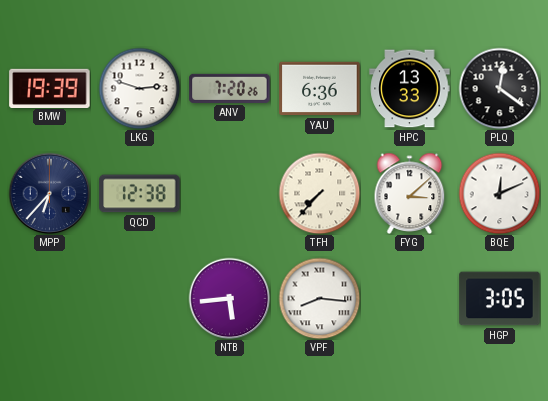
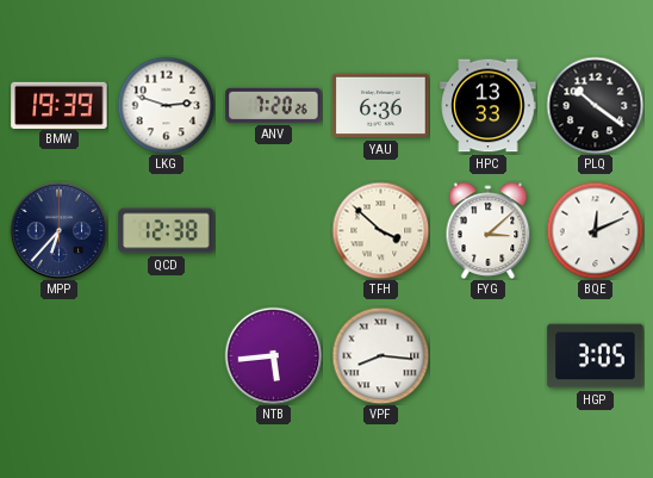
PLQ: 12:21 -> 10:21
TFH: 7:37 -> 3:52
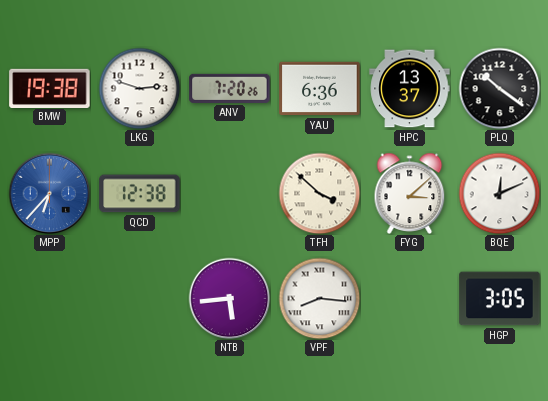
BMW: 19:39 -> 19:38
HPC: 13:33 -> 13:37
MPP dial: navy -> blue
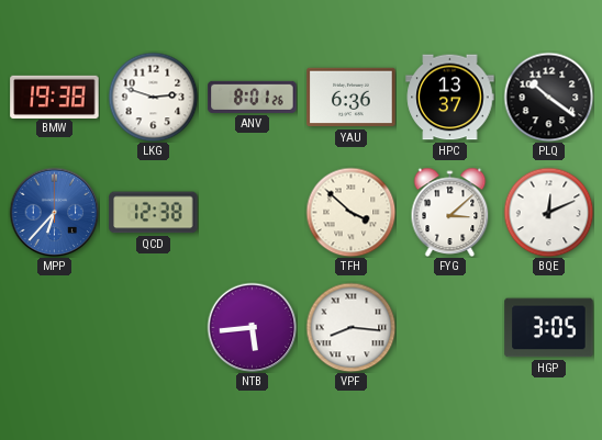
ANV: 7:20 -> 8:01
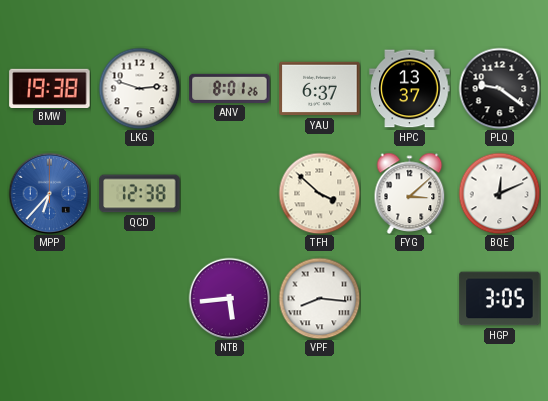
YAU: 6:36 -> 6:37
PLQ: 10:21 -> 9:21
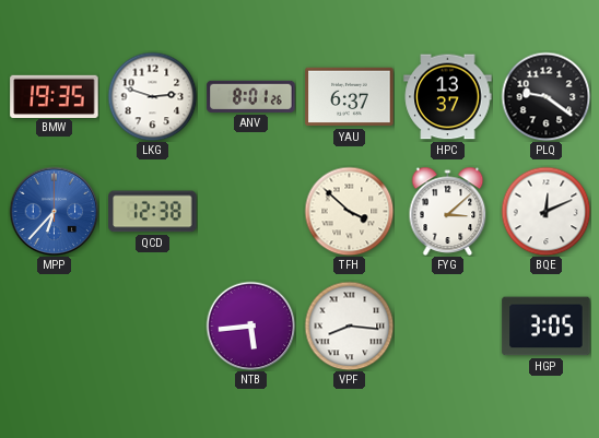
BMW: 19:38 -> 19:35
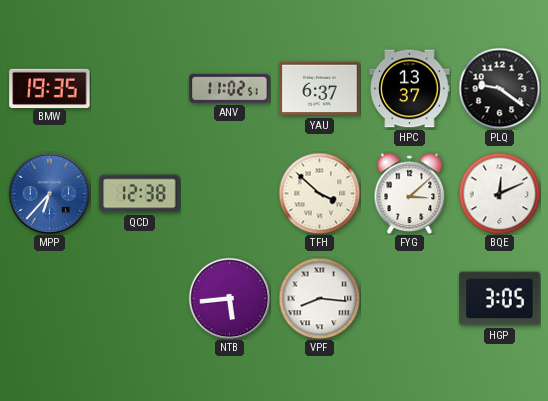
LKG: 2:48 -> none
ANV: 8:01 -> 11:02
